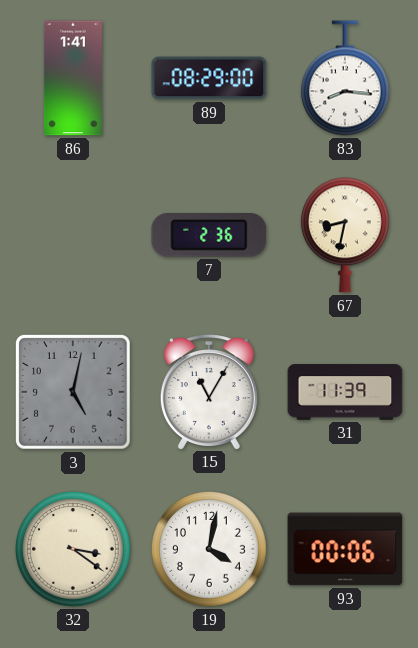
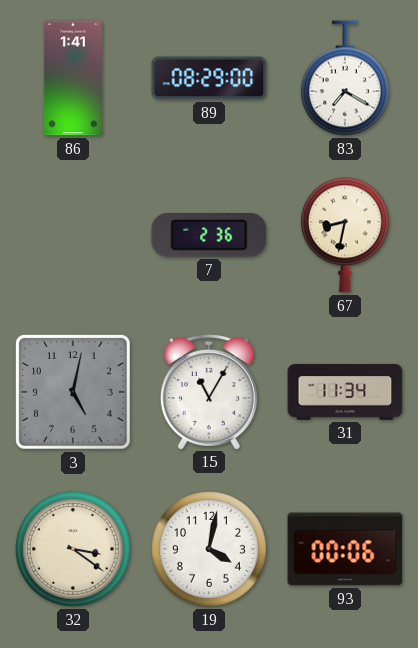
83: 8:16 -> 7:20
31: 11:39 -> 11:34
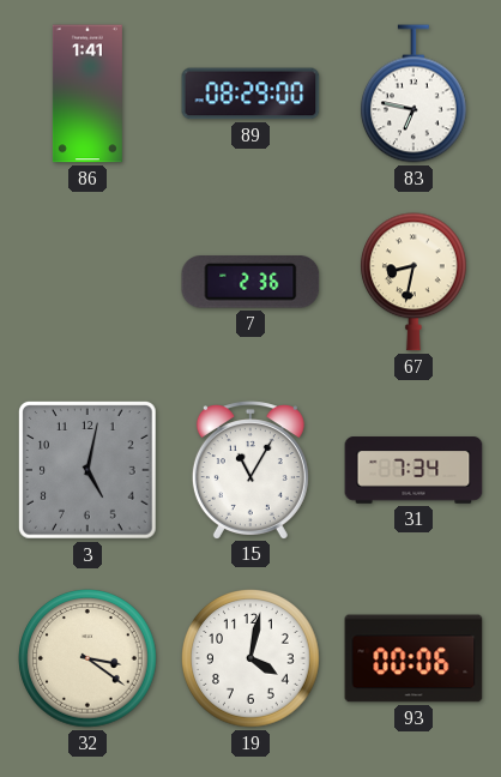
83: 7:20 -> 6:47
31: 11:34 -> 7:34
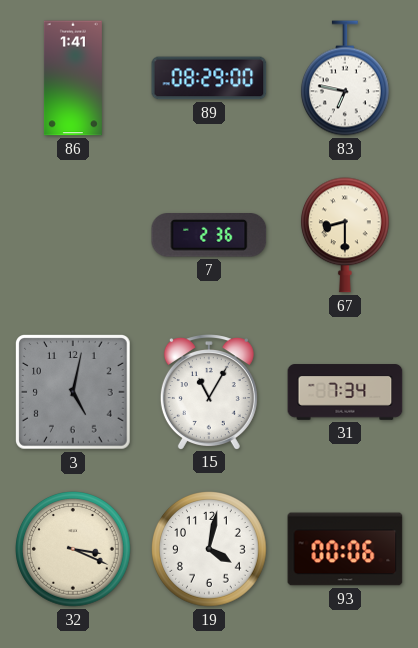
67: 8:32 -> 8:30
32: 3:21 -> 3:19
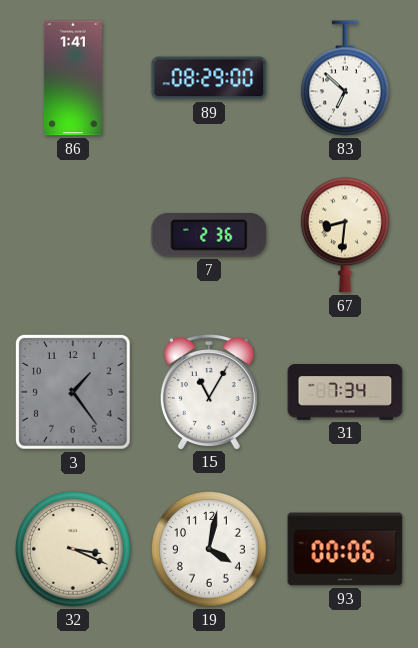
83: 6:47 -> 6:52
67: 8:30 -> 8:31
3: 5:02 -> 1:24
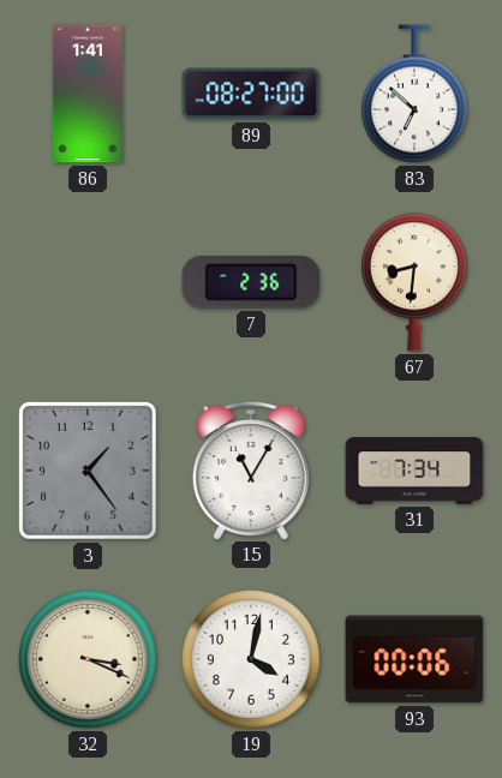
89: 08:29 -> 08:27
